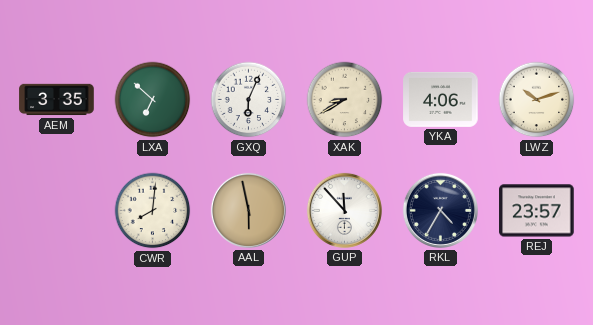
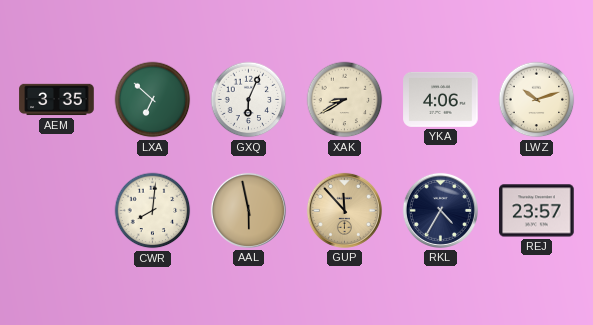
GUP dial: white -> champagne
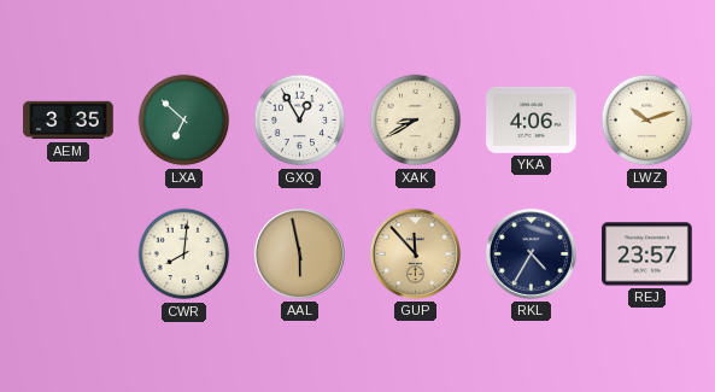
GXQ: 6:04 -> 12:55
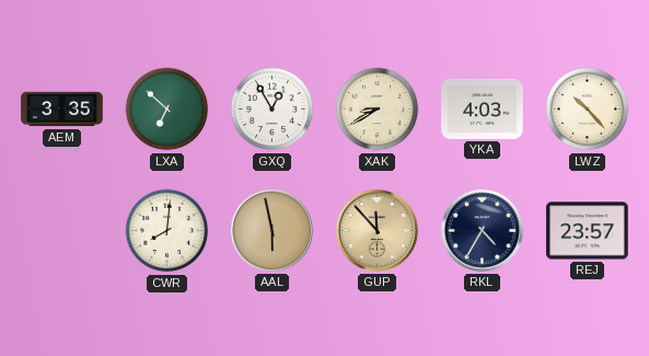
YKA: 4:06 -> 4:03
LWZ: 10:12 -> 10:23
